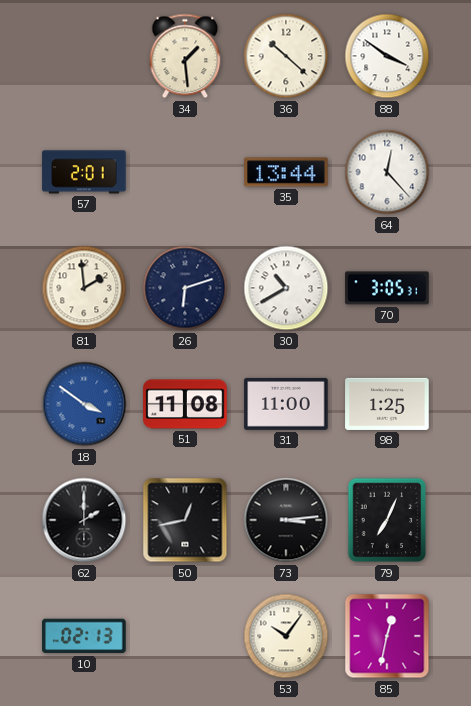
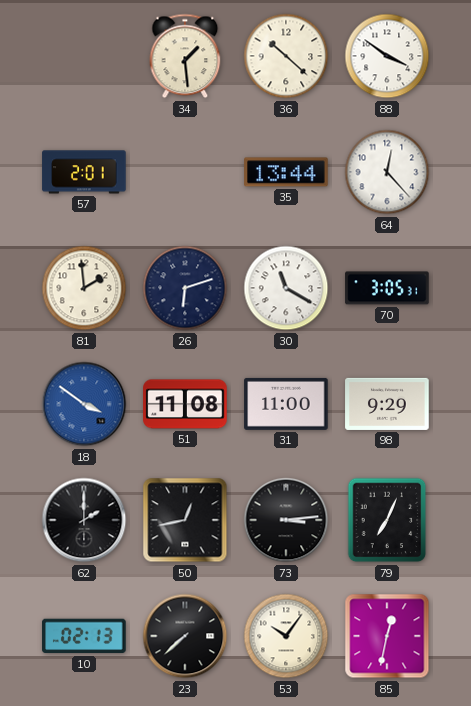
30: 10:40 -> 11:20
98: 1:25 -> 9:29
23: none -> 7:38
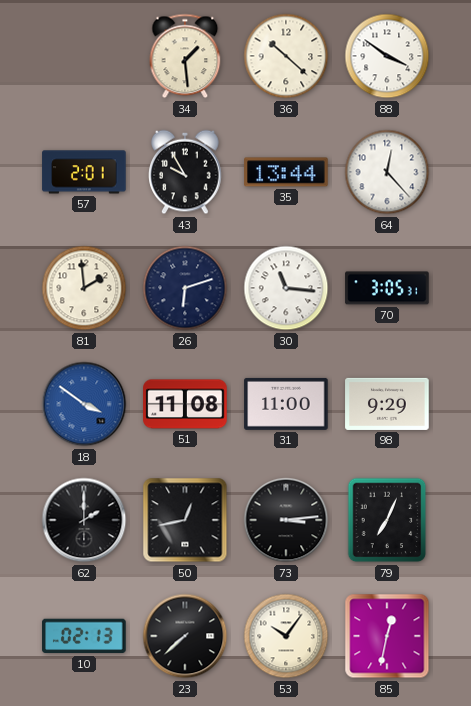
43: none -> 9:55
30: 11:20 -> 11:16
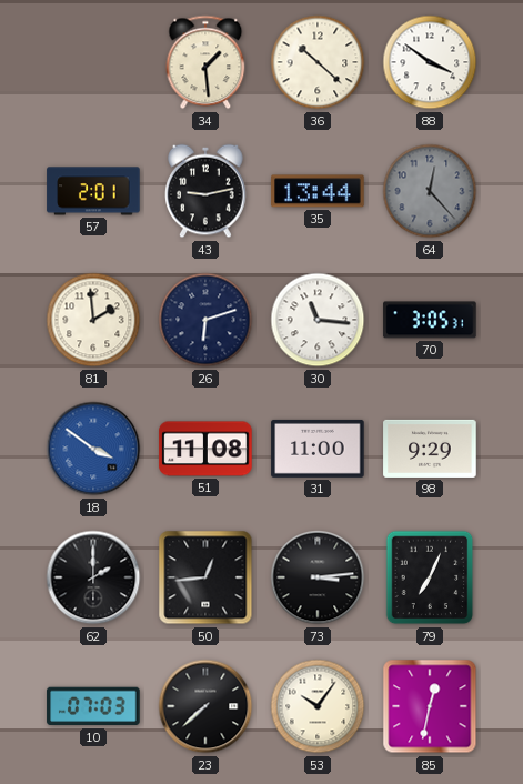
43: 9:55 -> 9:13
64 dial: white -> grey
50: 12:43 -> 12:44
10: 02:13 -> 07:03
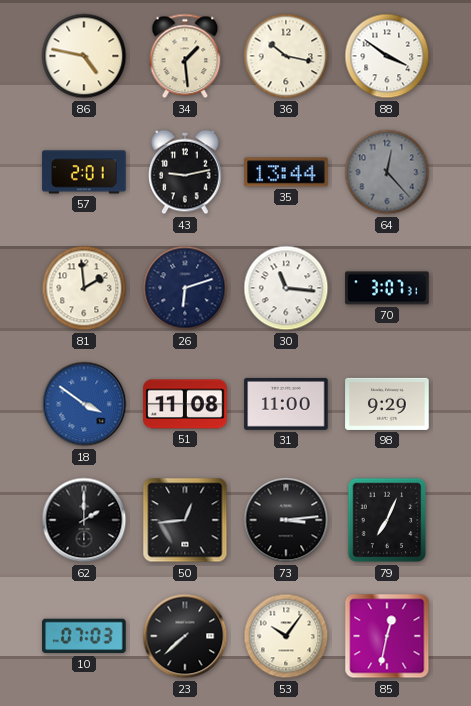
86: none -> 4:47
36: 10:22 -> 10:17
70: 3:05 -> 3:07
